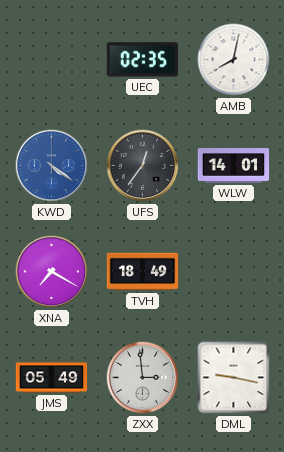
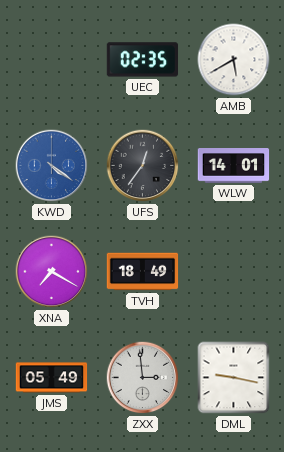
AMB: 8:02 -> 5:40
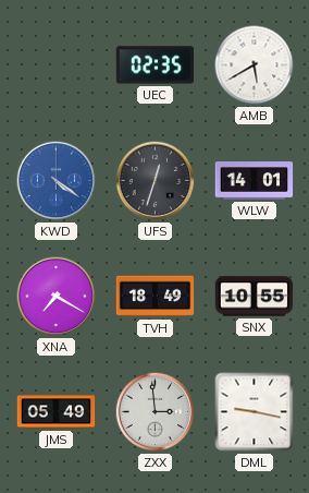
UFS: 12:36 -> 12:33
SNX: none -> 10:55
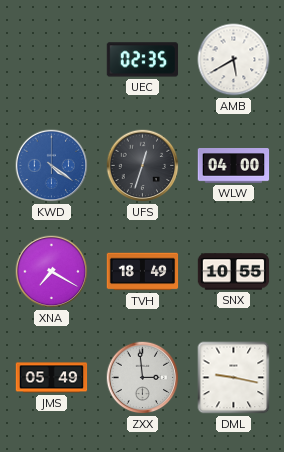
WLW: 14:01 -> 04:00
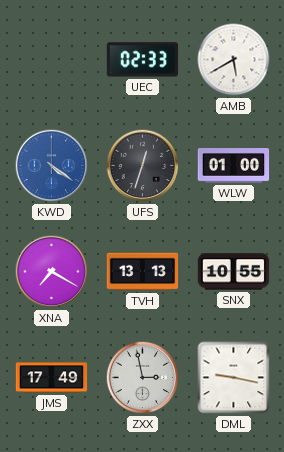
UEC: 02:35 -> 02:33
WLW: 04:00 -> 01:00
TVH: 18:49 -> 13:13
JMS: 05:49 -> 17:49
ZXX: 2:59 -> 2:58
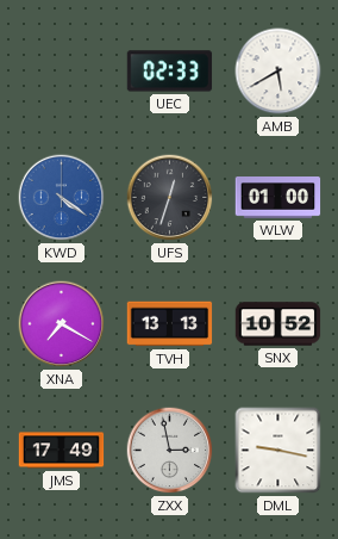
SNX: 10:55 -> 10:52
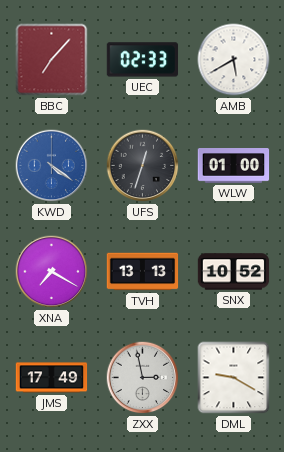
BBC: none -> 7:07
DML: 9:17 -> 9:20
